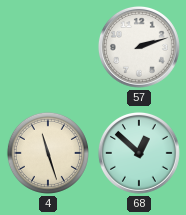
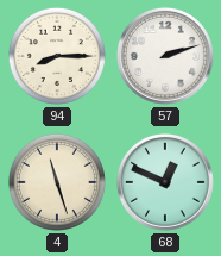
94: none -> 8:15
68: 12:52 -> 12:49
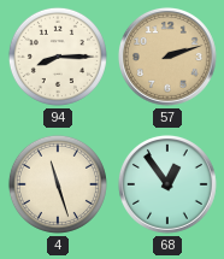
57 dial: white -> champagne
68: 12:49 -> 12:54
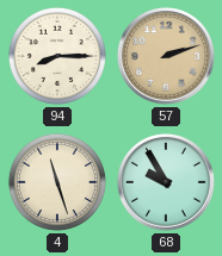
68: 12:54 -> 9:55
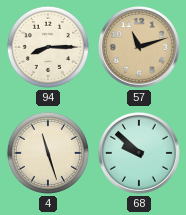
57: 2:12 -> 11:12
68: 9:55 -> 9:52
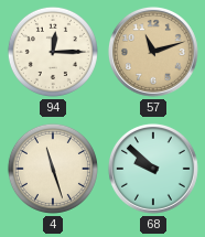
94: 8:15 -> 12:15
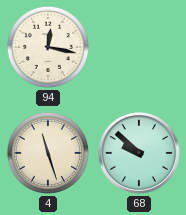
94: 12:15 -> 12:17
57: 11:12 -> none
